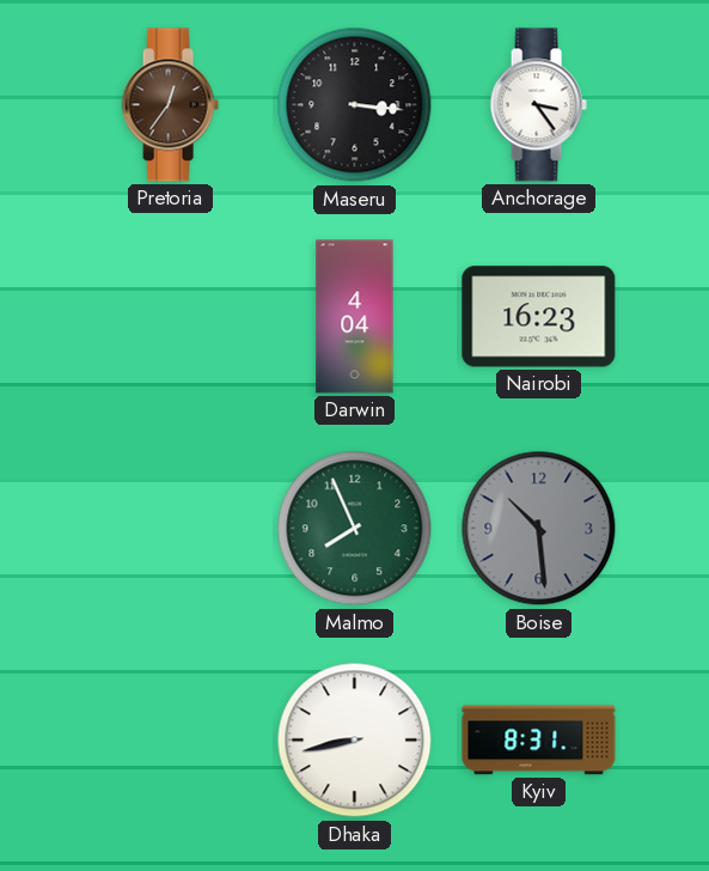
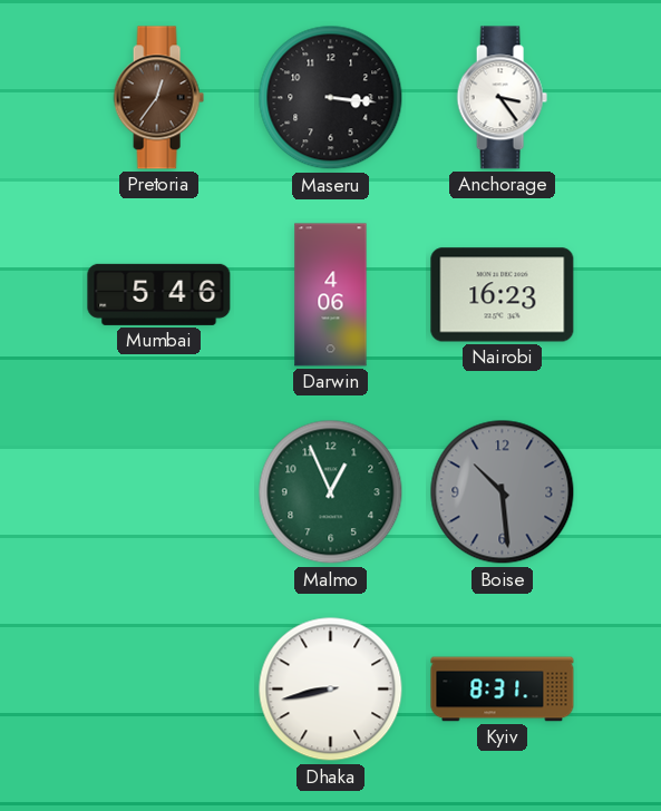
Mumbai: none -> 5:46
Darwin: 4:04 -> 4:06
Malmo: 7:56 -> 12:56
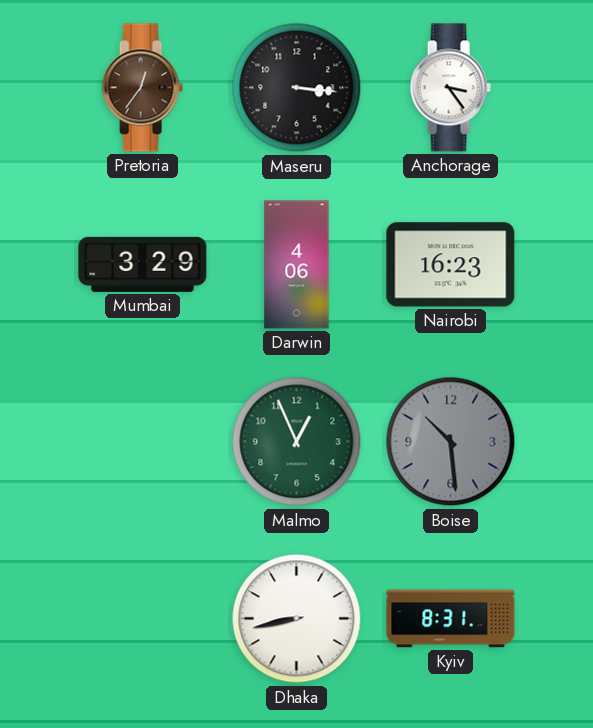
Mumbai: 5:46 -> 3:29
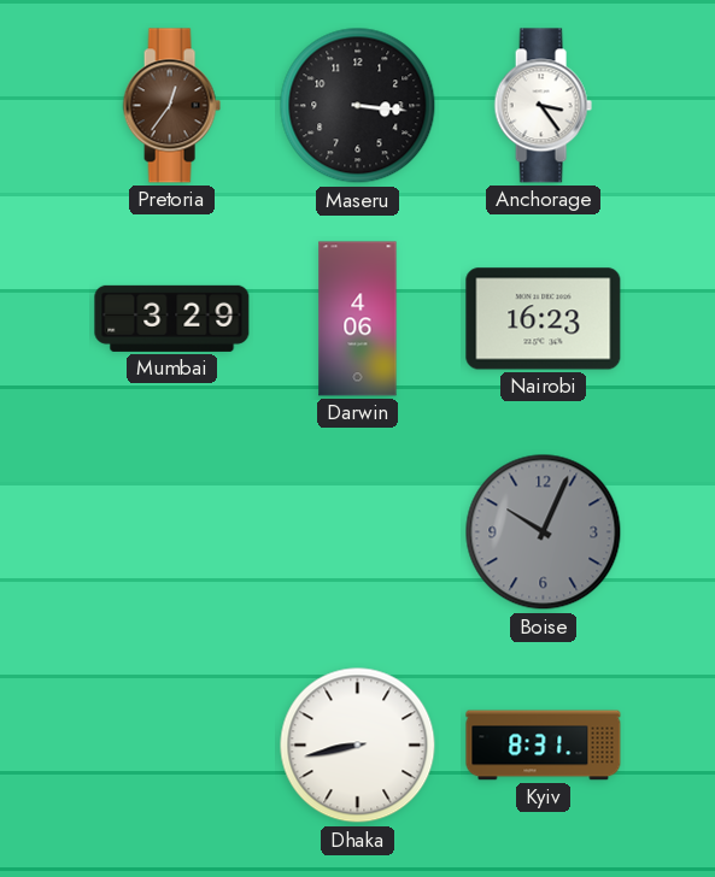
Malmo: 12:56 -> none
Boise: 10:29 -> 10:04
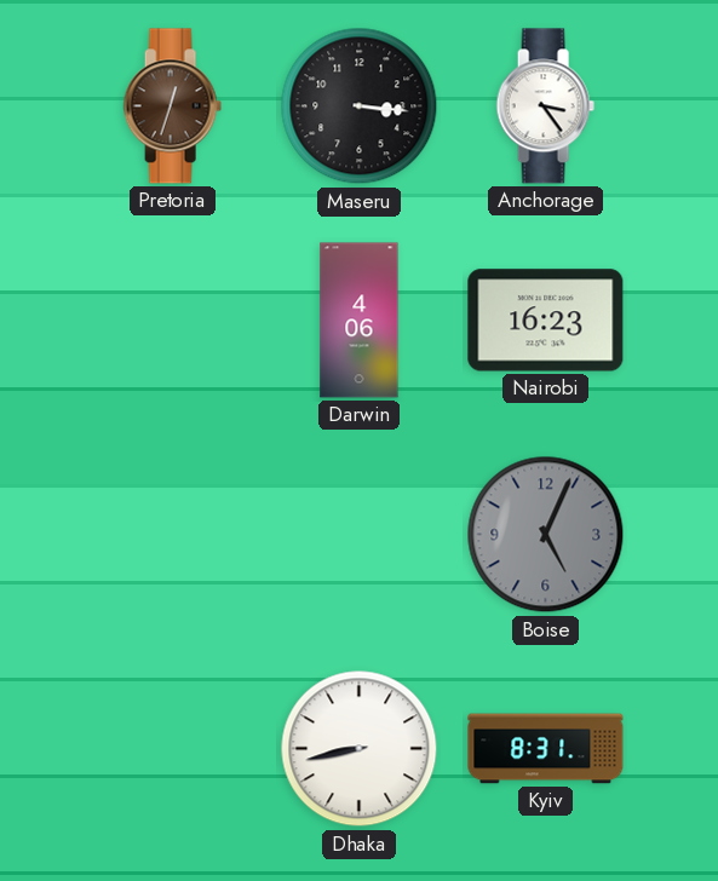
Pretoria: 12:36 -> 12:33
Mumbai: 3:29 -> none
Boise: 10:04 -> 5:04
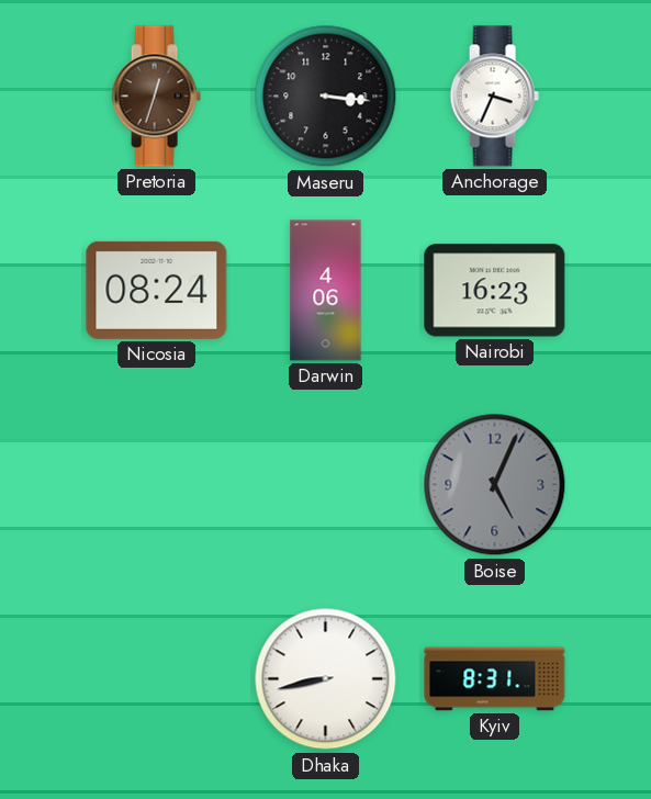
Anchorage: 3:24 -> 3:34
Nicosia: none -> 08:24
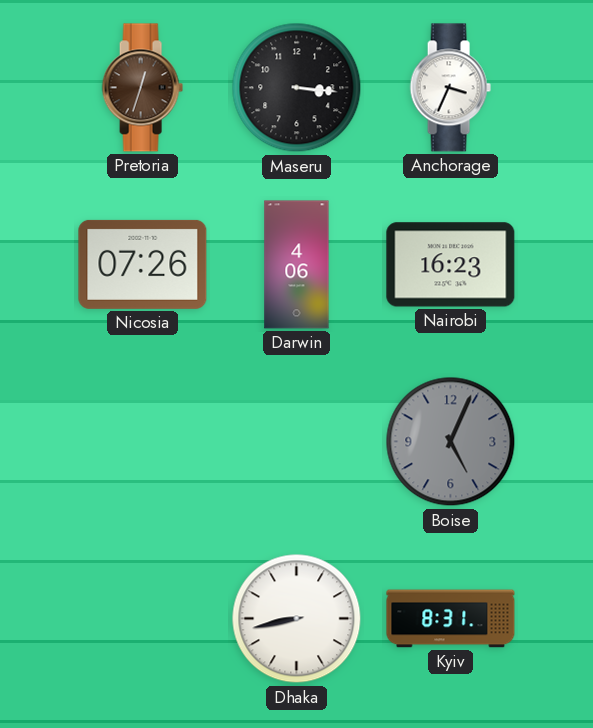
Nicosia: 08:24 -> 07:26
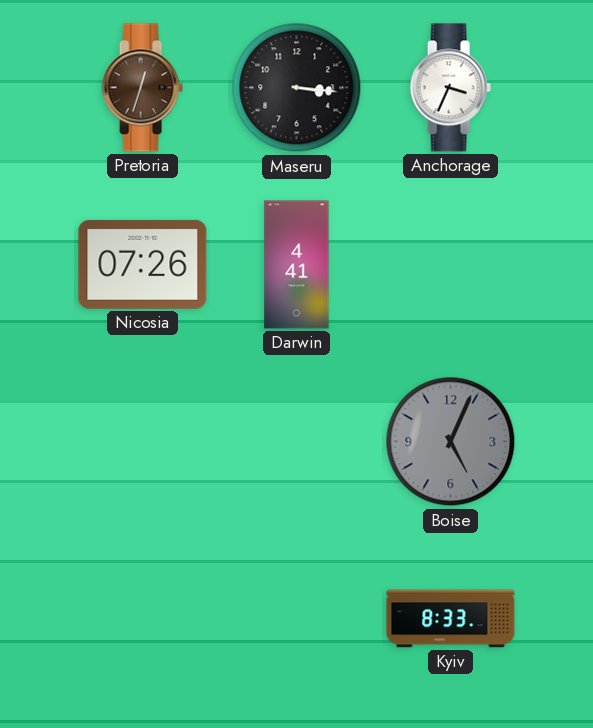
Darwin: 4:06 -> 4:41
Nairobi: 16:23 -> none
Dhaka: 8:43 -> none
Kyiv: 8:31 -> 8:33
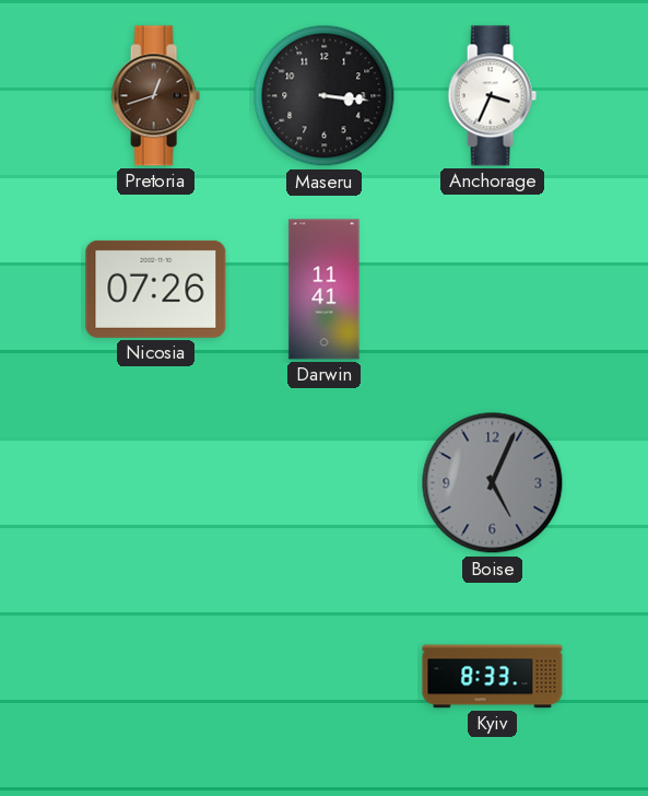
Pretoria: 12:33 -> 12:42
Darwin: 4:41 -> 11:41
